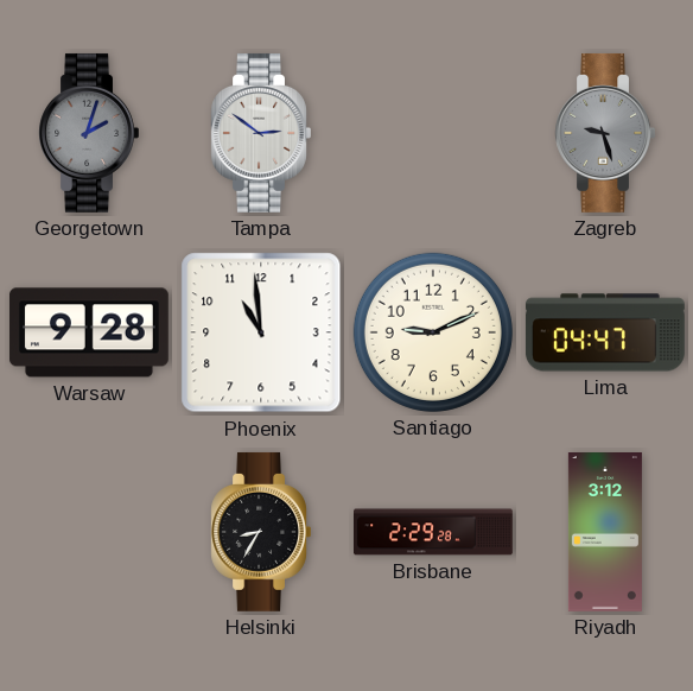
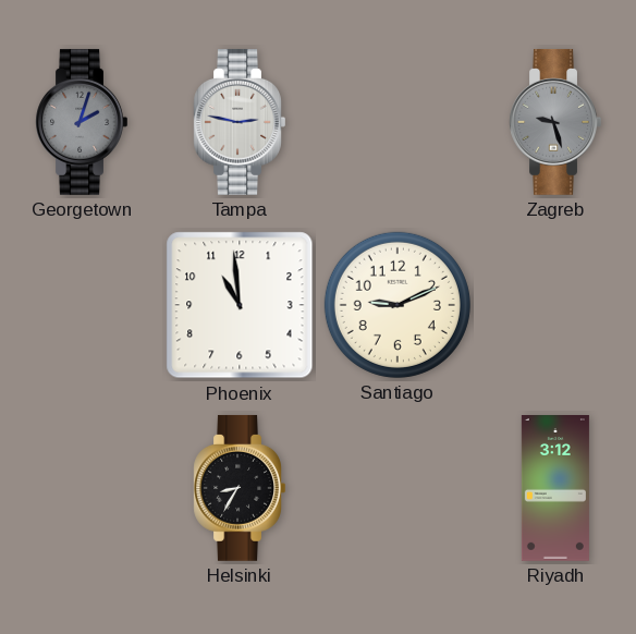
Tampa: 2:51 -> 2:47
Warsaw: 9:28 -> none
Lima: 04:47 -> none
Brisbane: 2:29 -> none
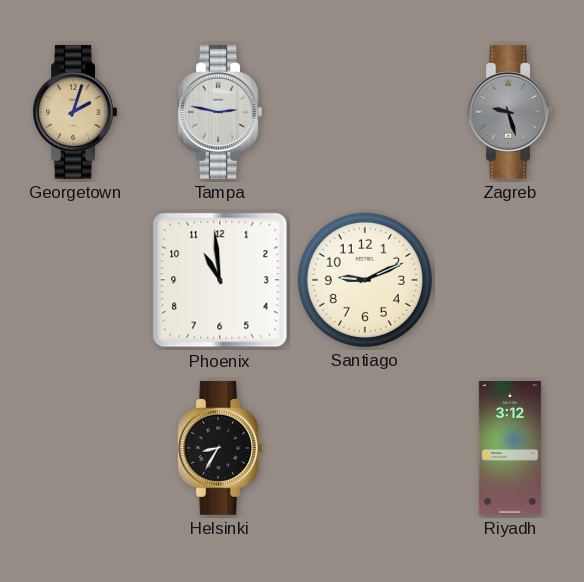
Georgetown dial: grey -> champagne
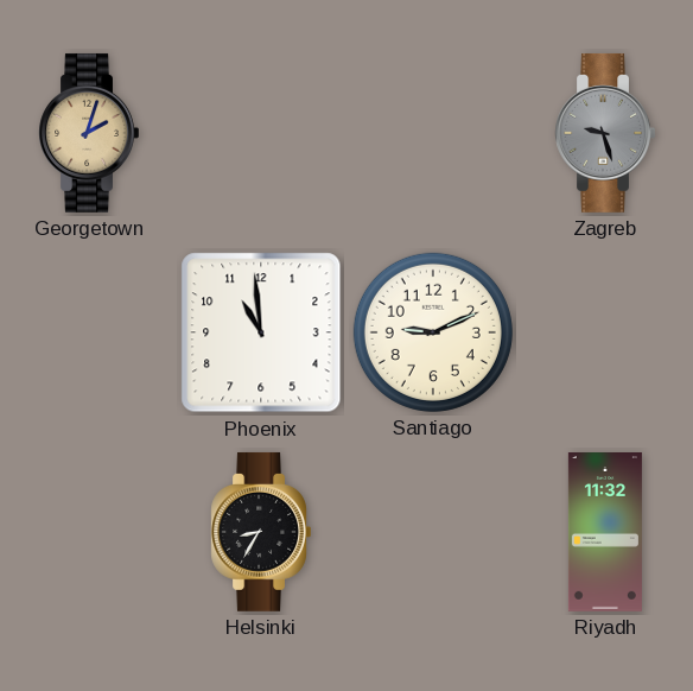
Tampa: 2:47 -> none
Riyadh: 3:12 -> 11:32
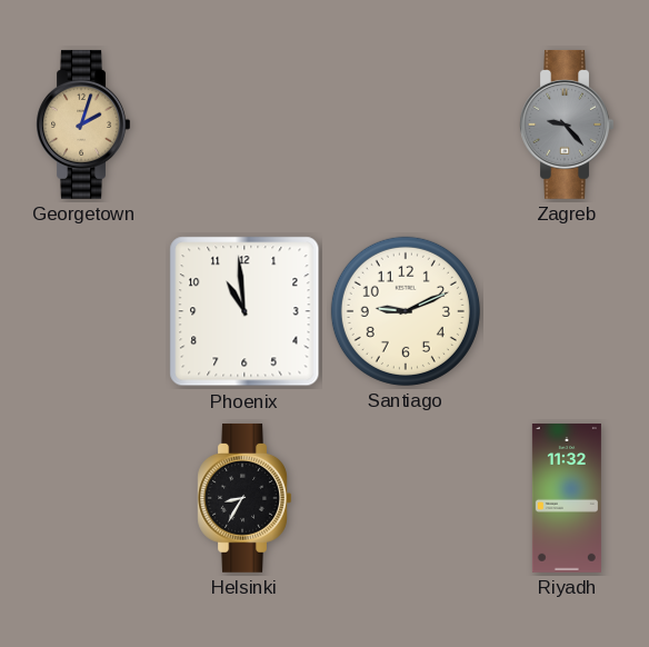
Zagreb: 9:27 -> 9:23
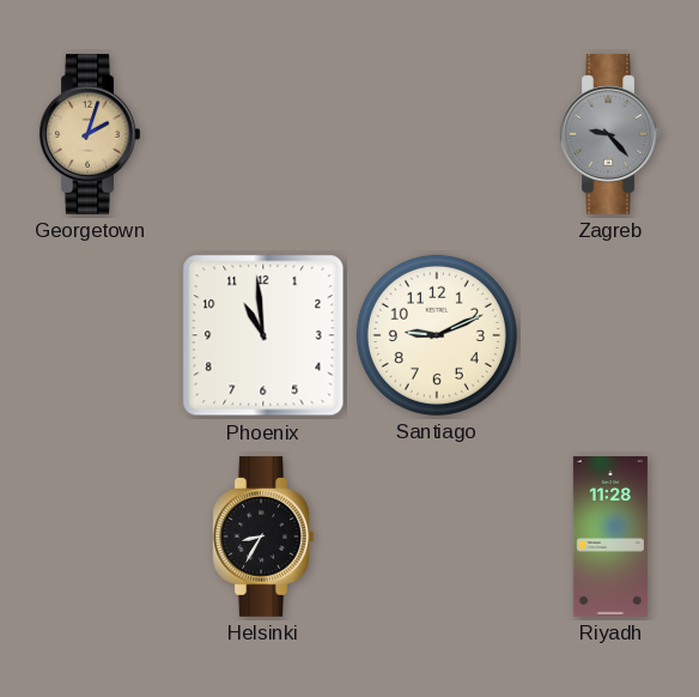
Riyadh: 11:32 -> 11:28
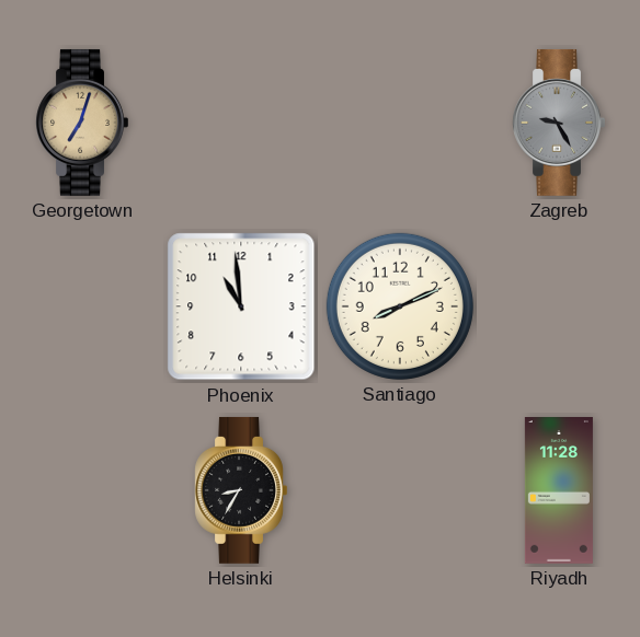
Georgetown: 2:03 -> 7:03
Zagreb: 9:23 -> 9:25
Santiago: 9:11 -> 8:11
